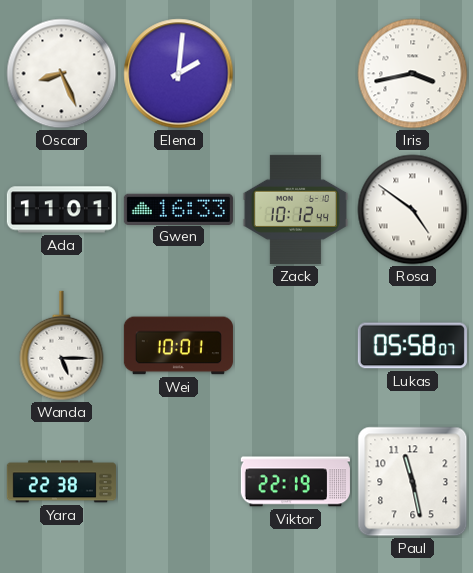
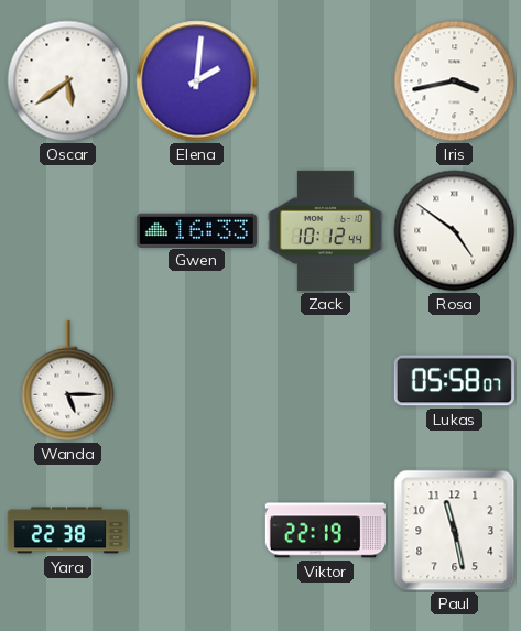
Oscar: 8:26 -> 5:39
Ada: 11:01 -> none
Wei: 10:01 -> none
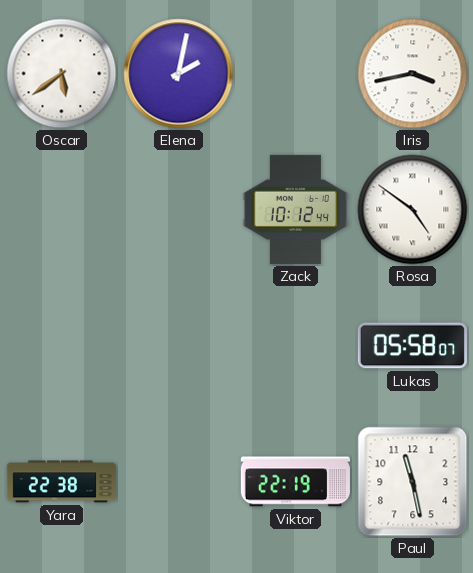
Elena: 2:01 -> 2:02
Gwen: 16:33 -> none
Wanda: 5:15 -> none
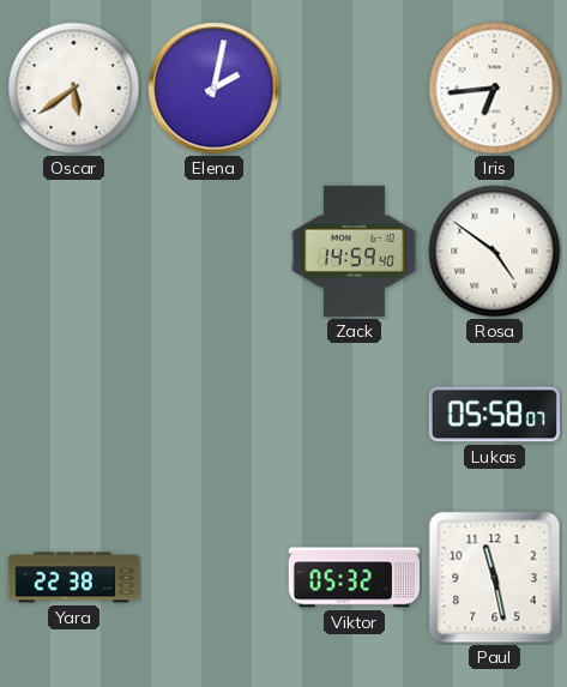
Iris: 3:43 -> 6:44
Zack: 10:12 -> 14:59
Viktor: 22:19 -> 05:32
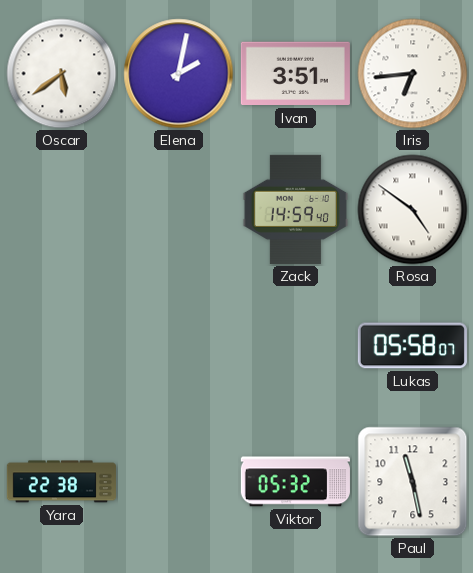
Ivan: none -> 3:51
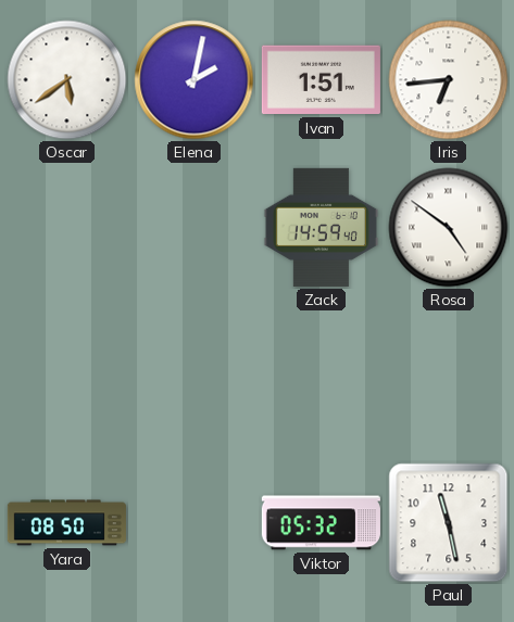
Ivan: 3:51 -> 1:51
Lukas: 05:58 -> none
Yara: 22:38 -> 08:50
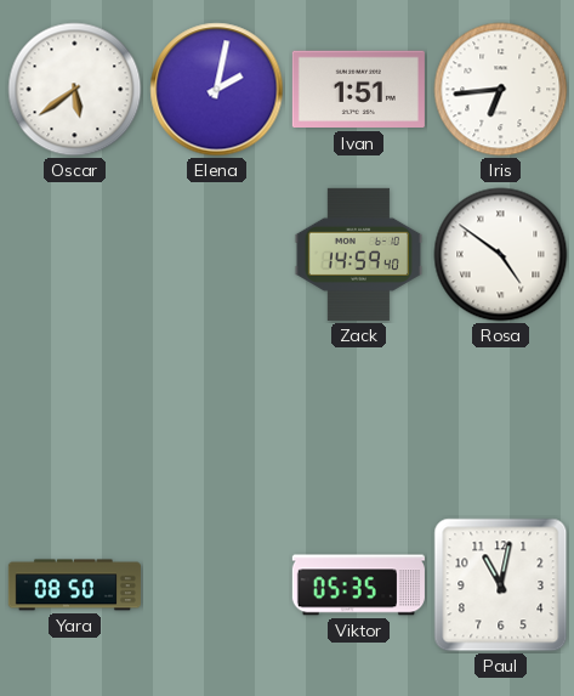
Viktor: 05:32 -> 05:35
Paul: 11:28 -> 11:02
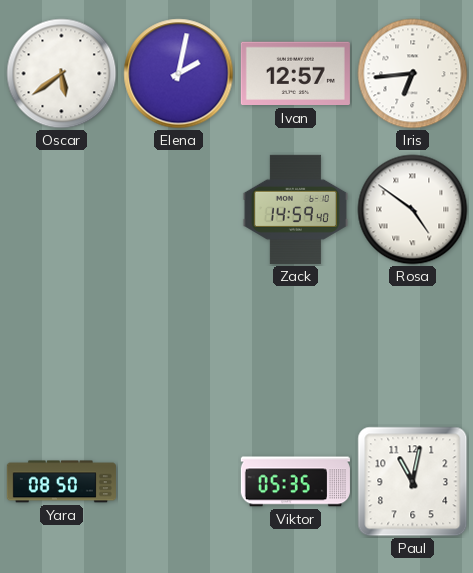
Ivan: 1:51 -> 12:57
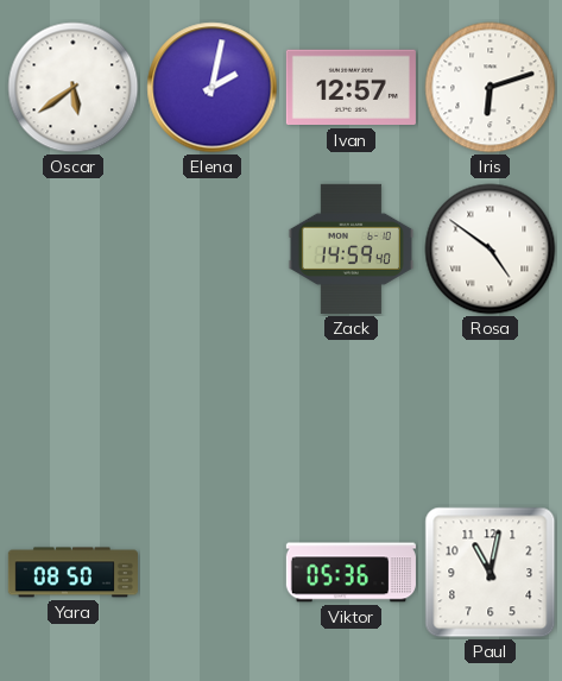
Iris: 6:44 -> 6:12
Viktor: 05:35 -> 05:36
